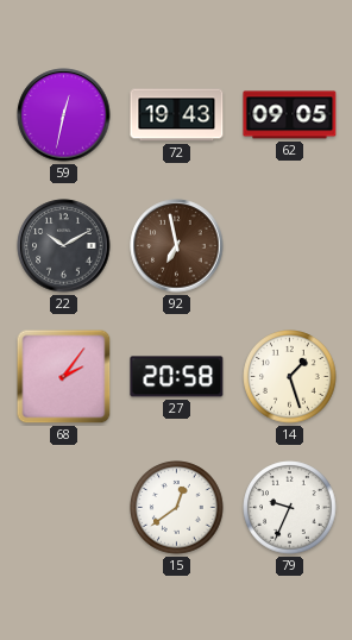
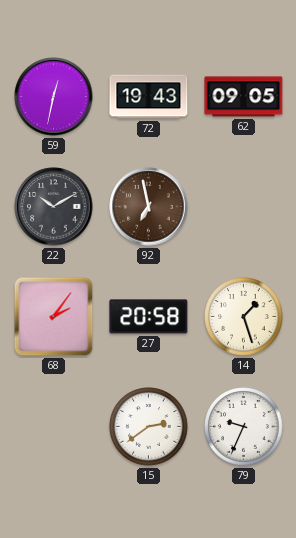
15: 12:39 -> 2:39
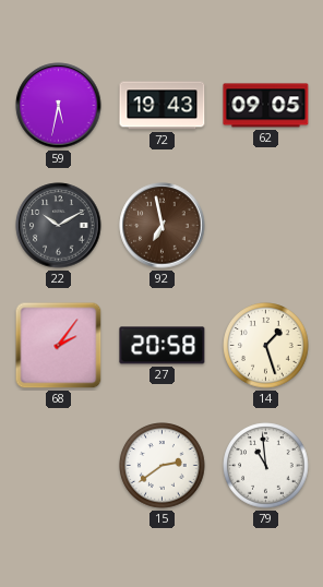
59: 12:32 -> 5:32
79: 9:34 -> 10:59
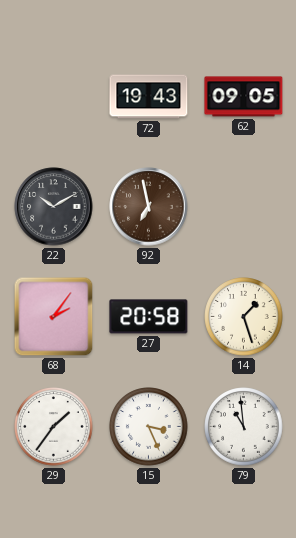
59: 5:32 -> none
29: none -> 1:36
15: 2:39 -> 3:26
